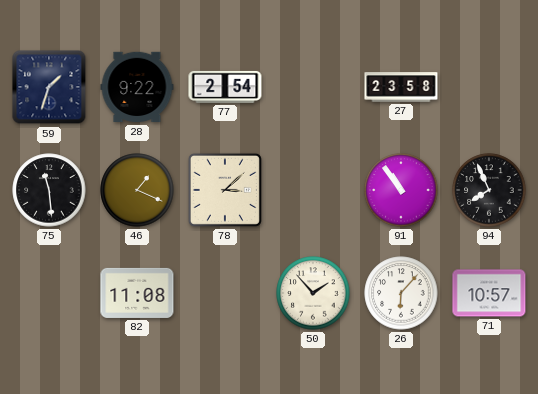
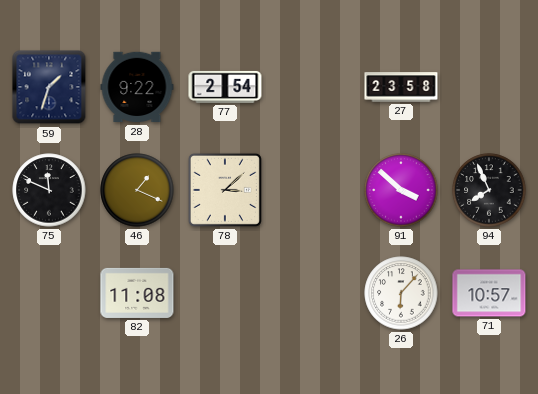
75: 11:29 -> 11:49
91: 10:54 -> 3:52
50: 1:53 -> none
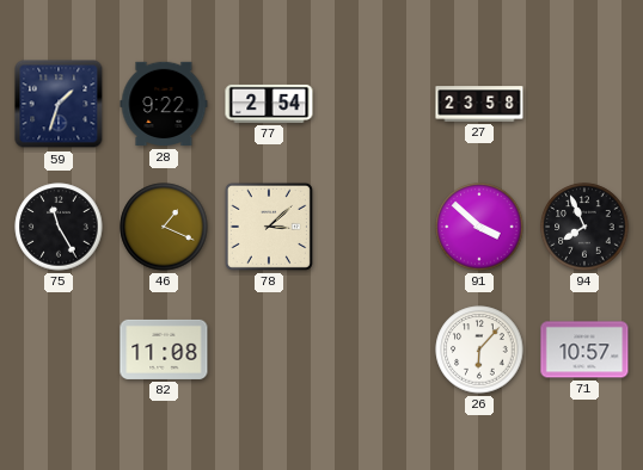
75: 11:49 -> 11:25
